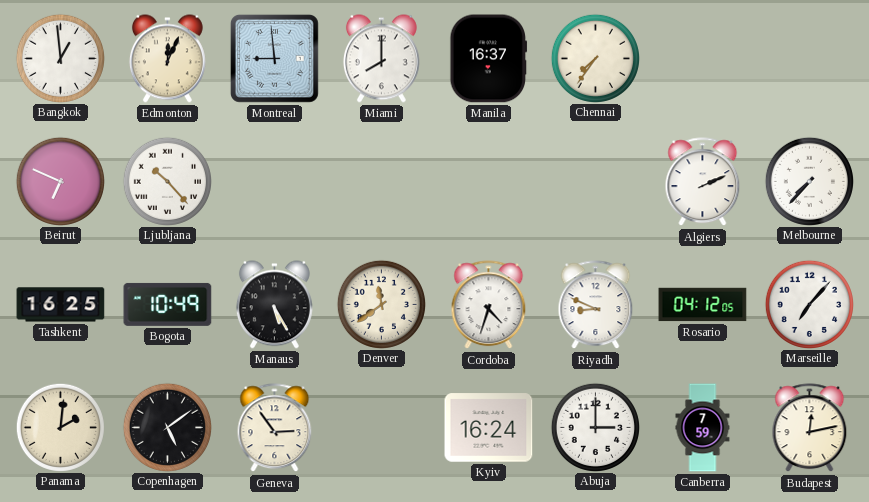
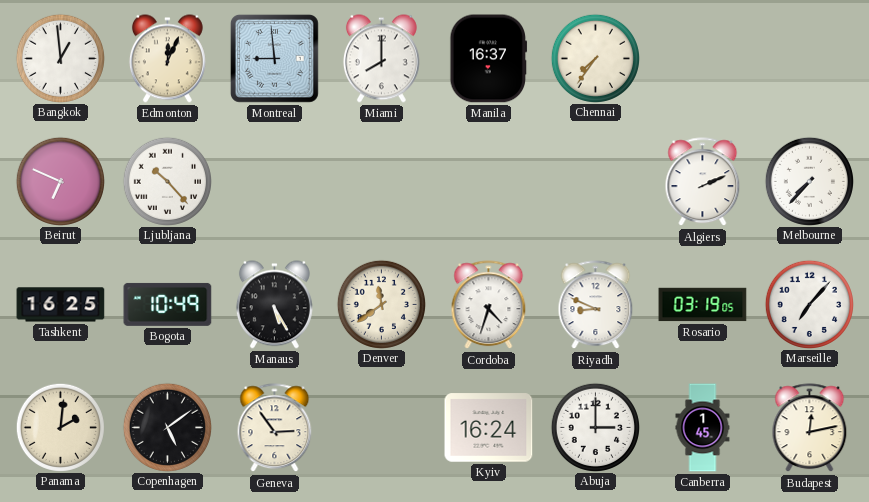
Rosario: 04:12 -> 03:19
Canberra: 7:59 -> 1:45
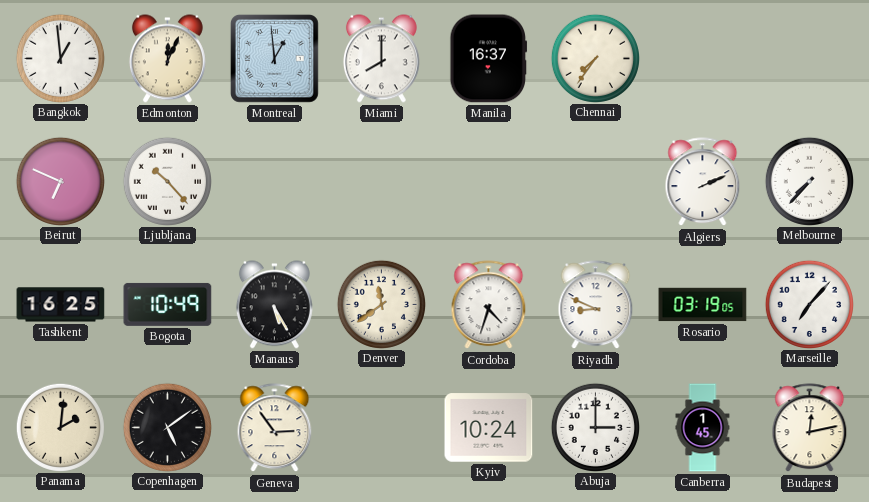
Montreal: 8:59 -> 12:59
Kyiv: 16:24 -> 10:24
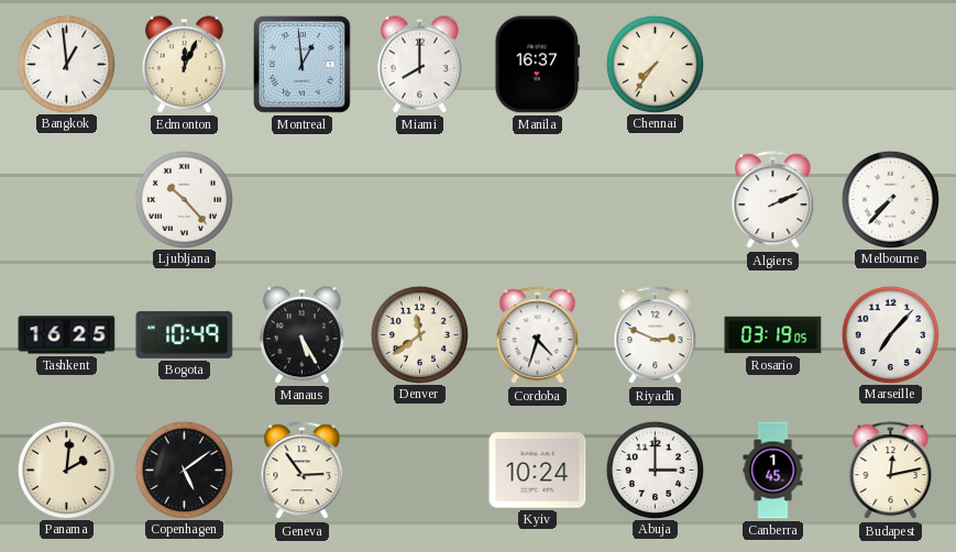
Beirut: 6:49 -> none
Riyadh: 8:49 -> 2:49
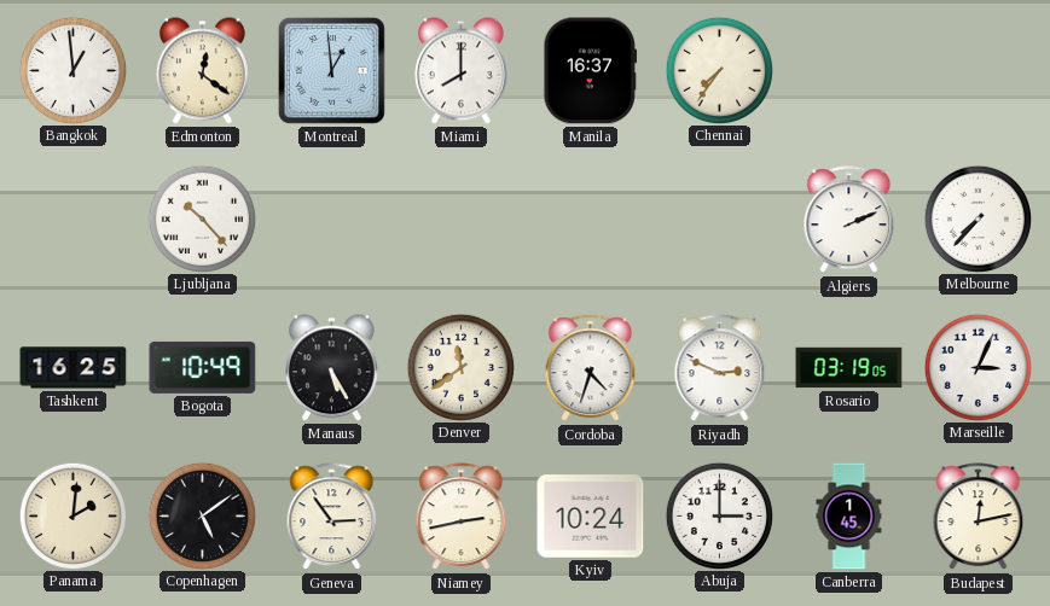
Edmonton: 12:04 -> 12:21
Marseille: 7:07 -> 3:04
Niamey: none -> 2:43
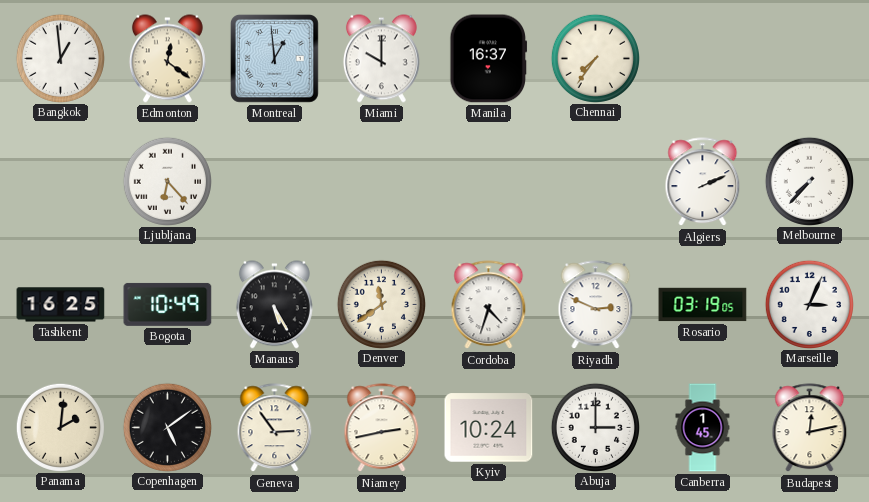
Miami: 8:00 -> 10:00
Ljubljana: 10:23 -> 6:23
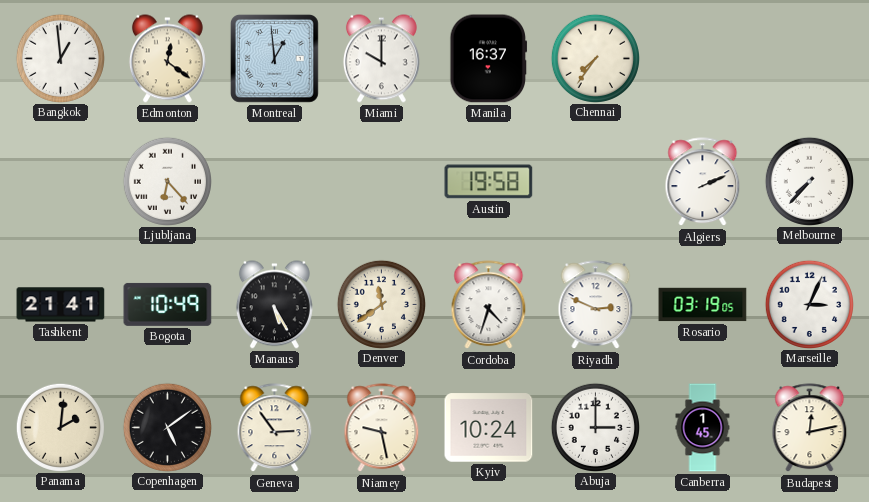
Austin: none -> 19:58
Tashkent: 16:25 -> 21:41
Niamey: 2:43 -> 9:28
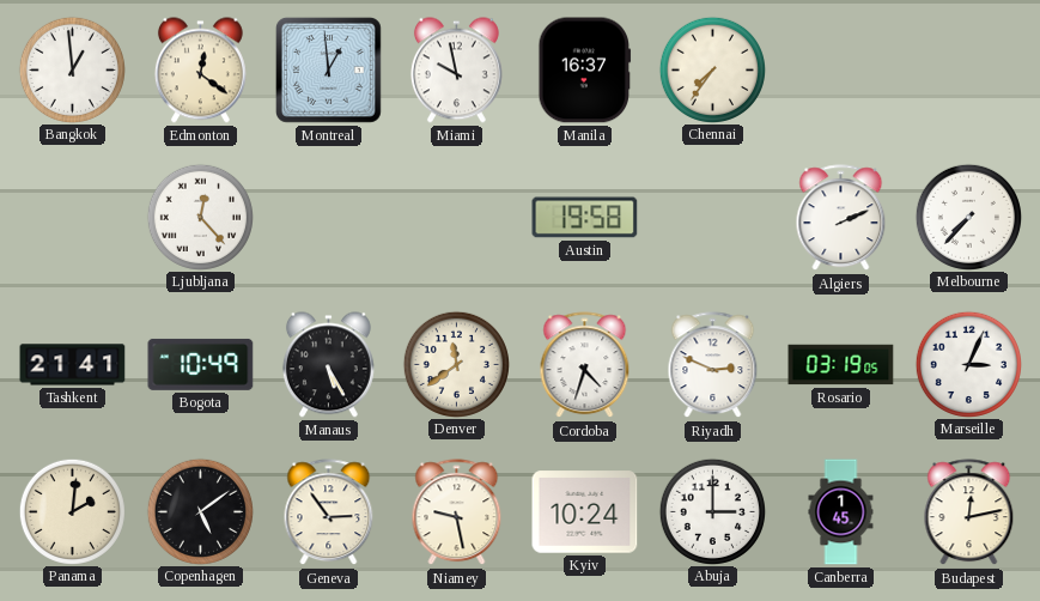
Miami: 10:00 -> 9:58
Ljubljana: 6:23 -> 12:23
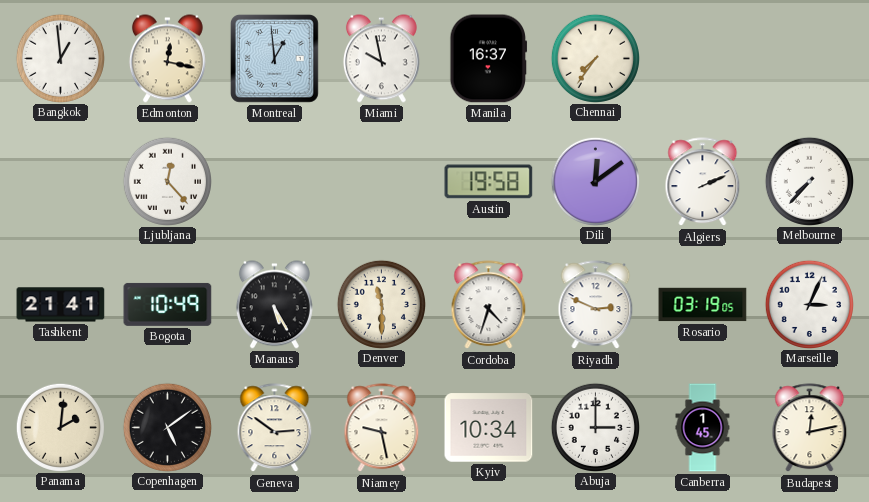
Edmonton: 12:21 -> 12:17
Dili: none -> 12:09
Denver: 11:39 -> 11:30
Geneva: 2:54 -> 2:51
Kyiv: 10:24 -> 10:34
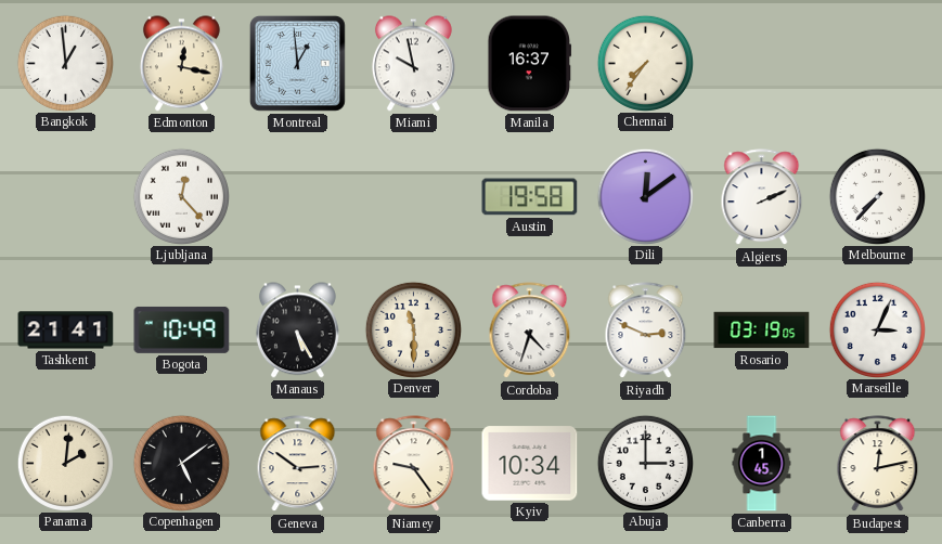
Niamey: 9:28 -> 9:24
